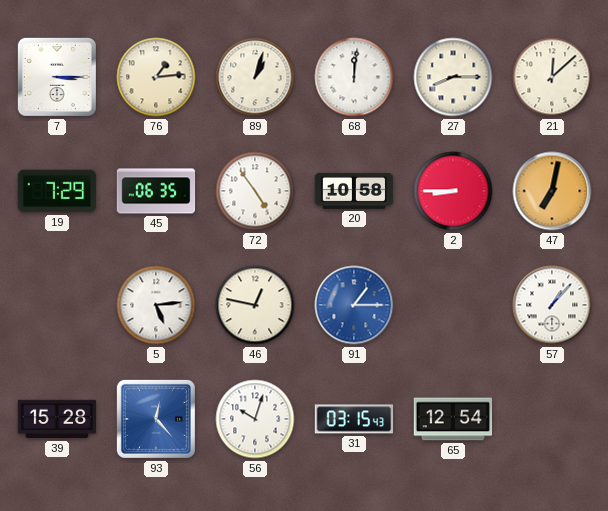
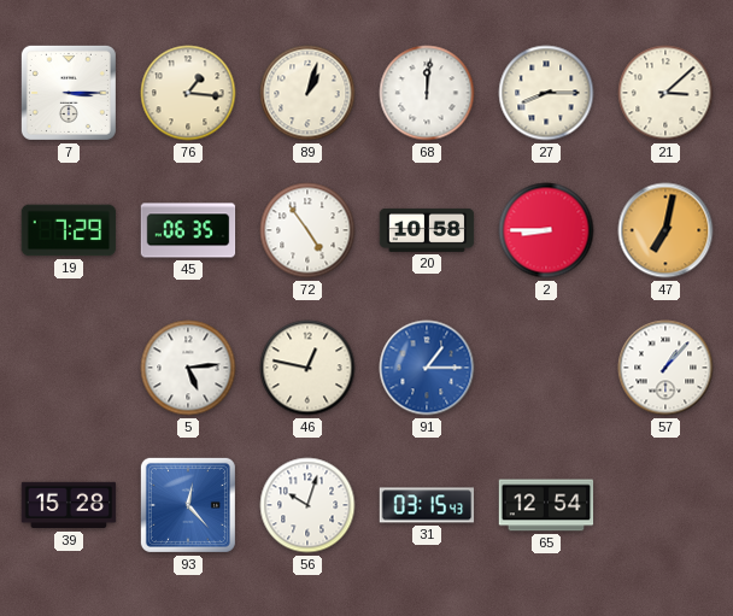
76: 1:14 -> 1:16
21: 12:08 -> 3:08
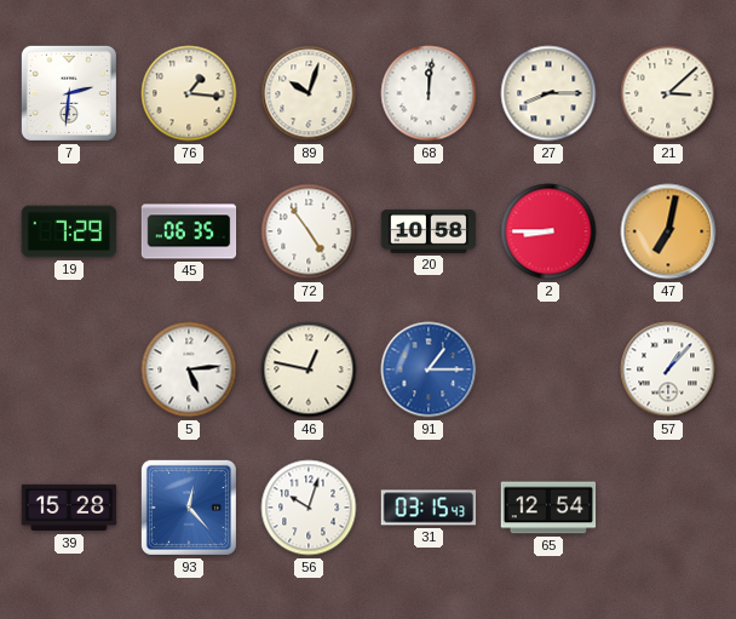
7: 3:15 -> 2:31
89: 1:03 -> 10:03
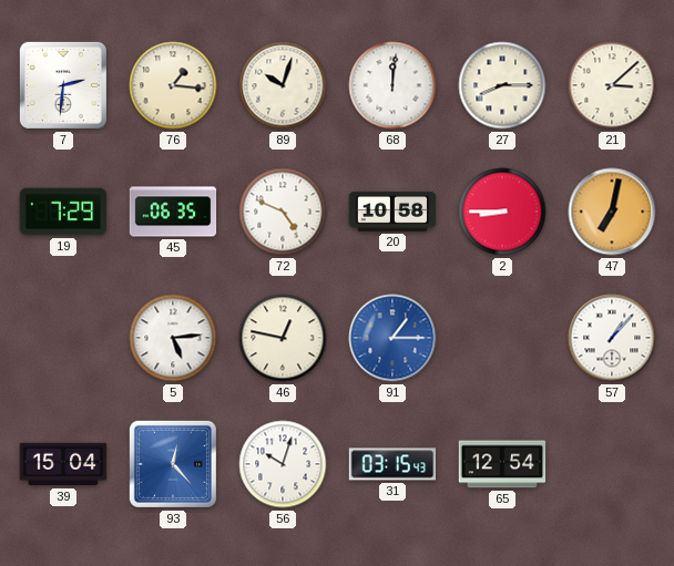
72: 4:54 -> 4:49
39: 15:28 -> 15:04
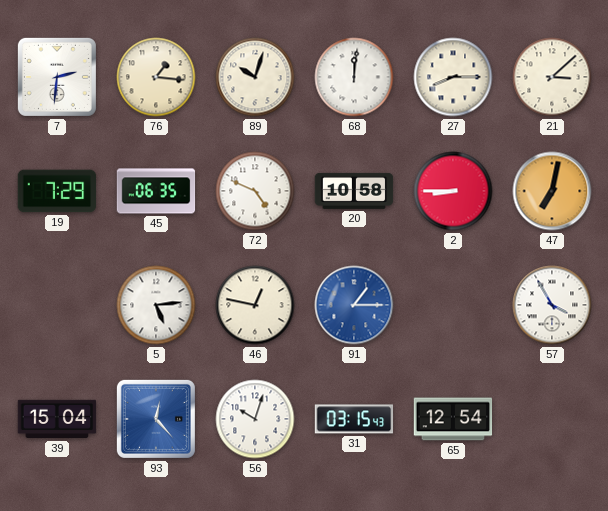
57: 1:07 -> 3:55
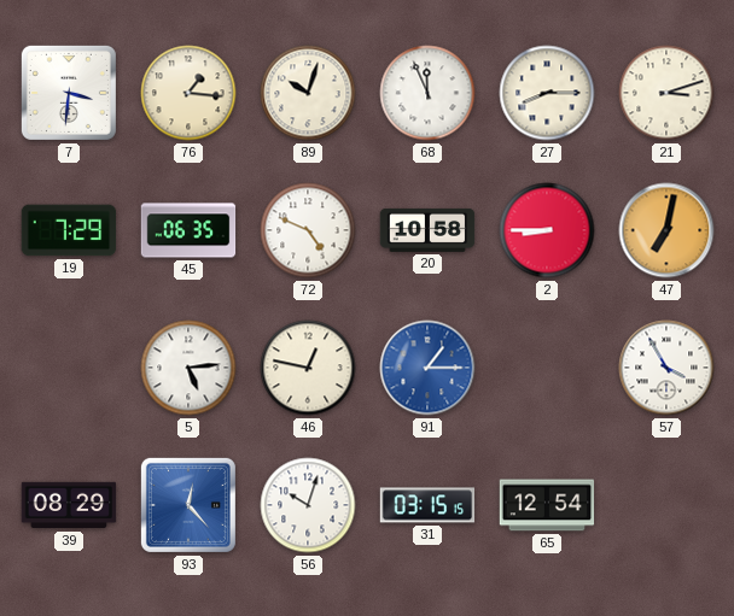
7: 2:31 -> 3:31
68: 12:01 -> 11:56
21: 3:08 -> 3:12
39: 15:04 -> 08:29
31: 03:15:43 -> 03:15:15
